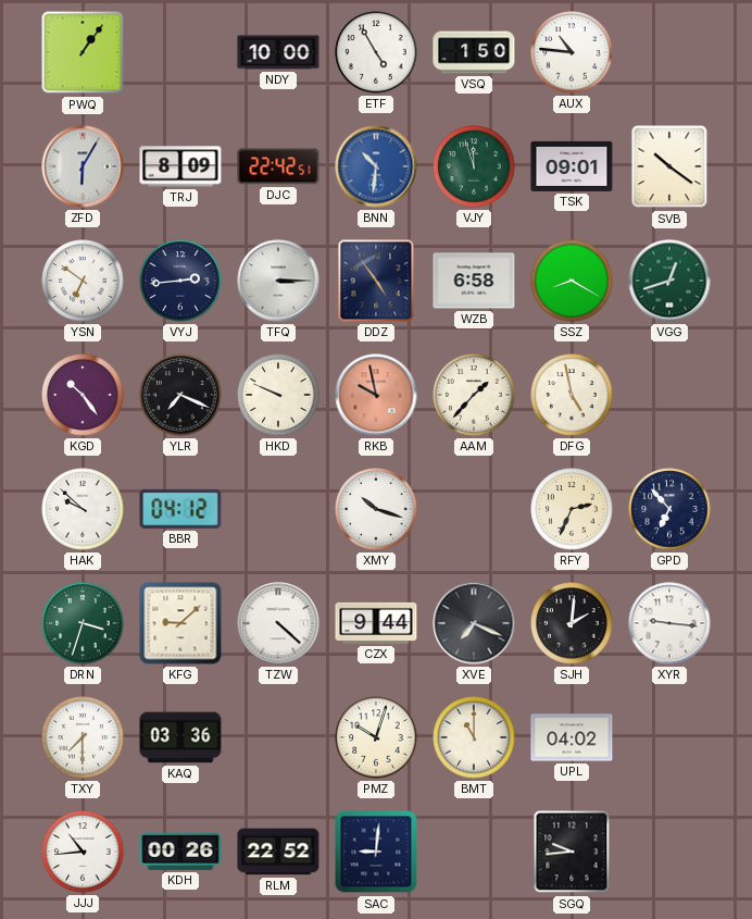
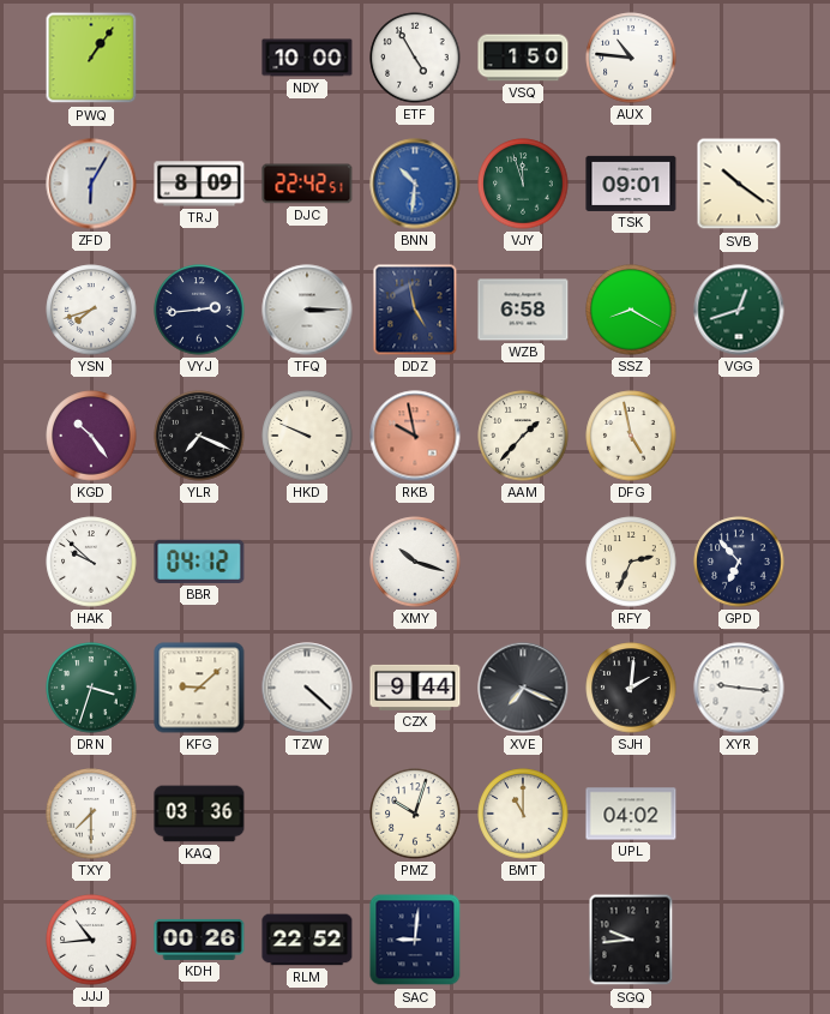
YSN: 6:51 -> 7:42
DDZ: 4:54 -> 4:58
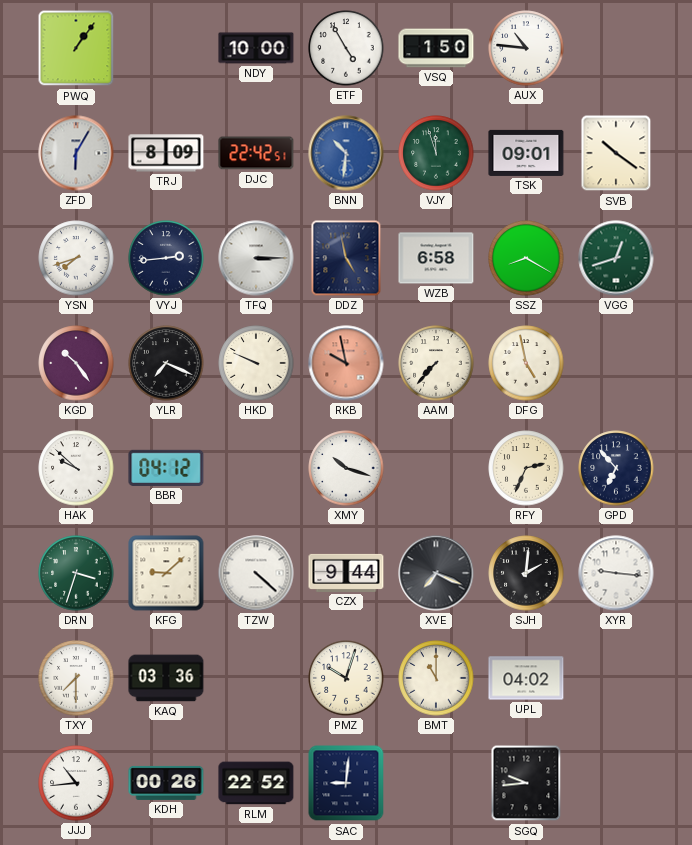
AAM: 1:37 -> 7:37
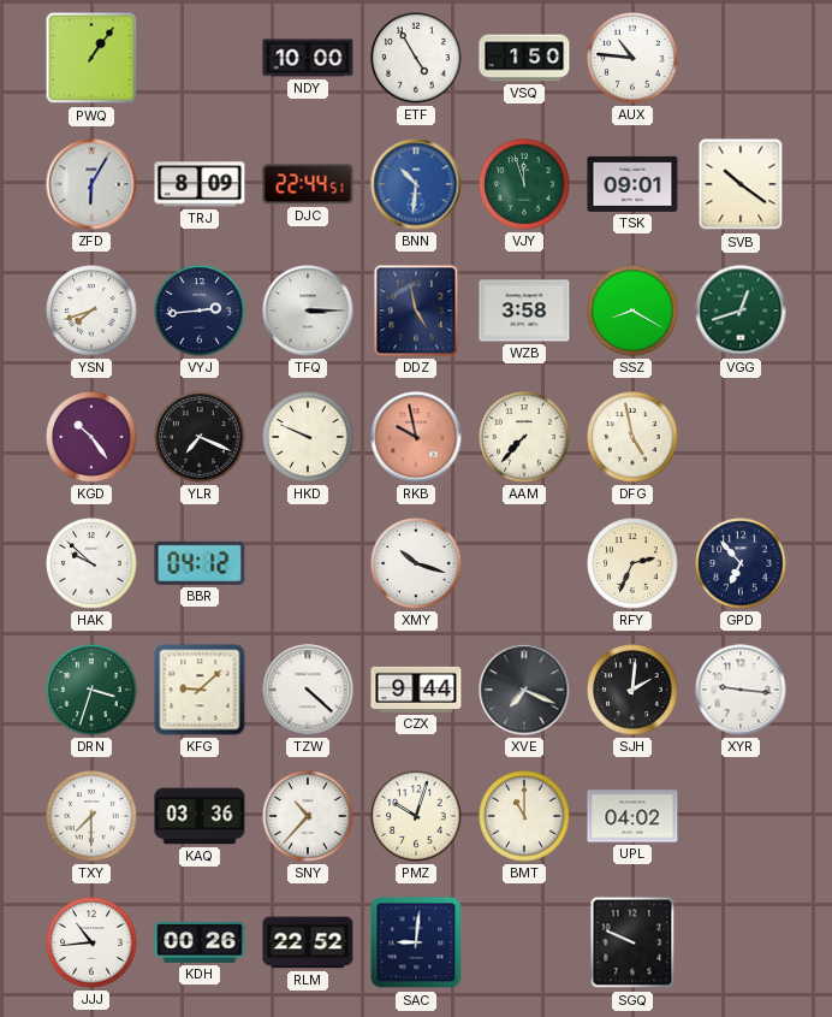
DJC: 22:42 -> 22:44
WZB: 6:58 -> 3:58
SNY: none -> 10:37
SGQ: 9:44 -> 9:49
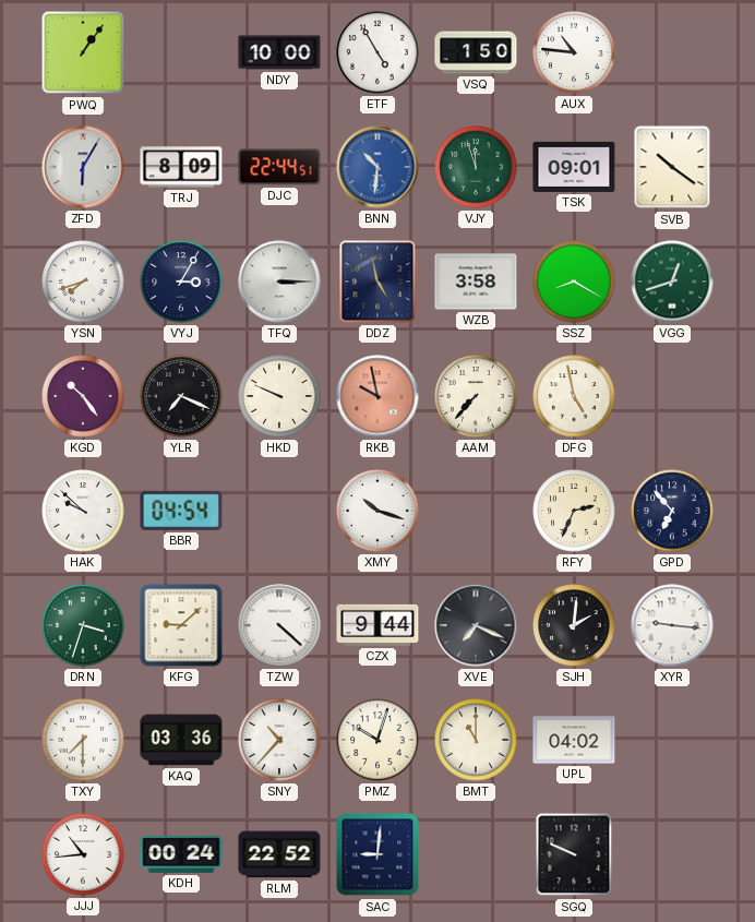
VYJ: 2:44 -> 3:05
BBR: 04:12 -> 04:54
KDH: 00:26 -> 00:24
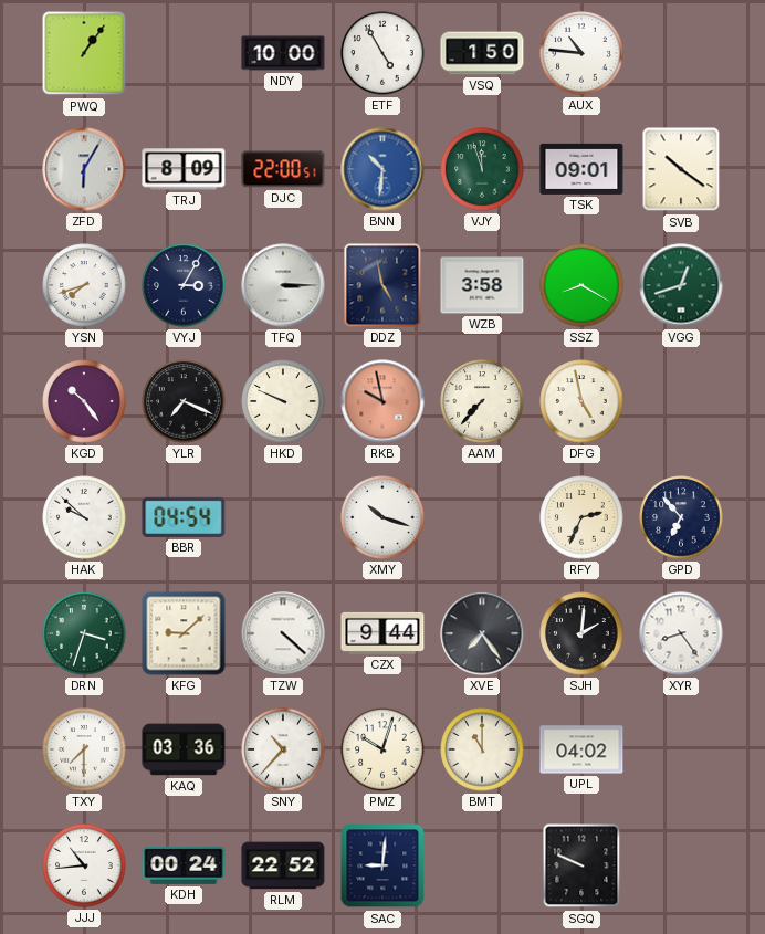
DJC: 22:44 -> 22:00
XVE: 7:19 -> 7:24
XYR: 9:16 -> 8:24
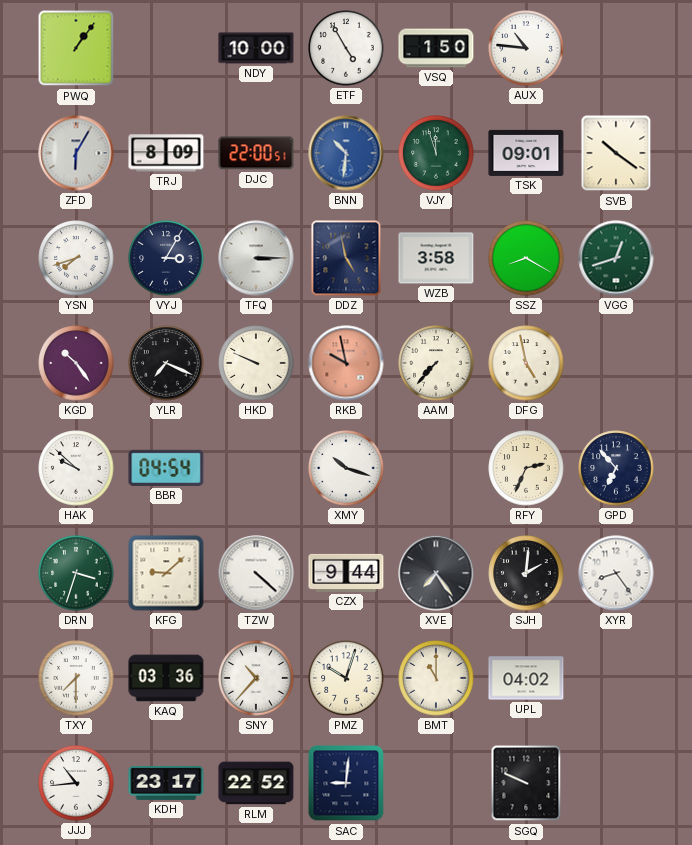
KDH: 00:24 -> 23:17
